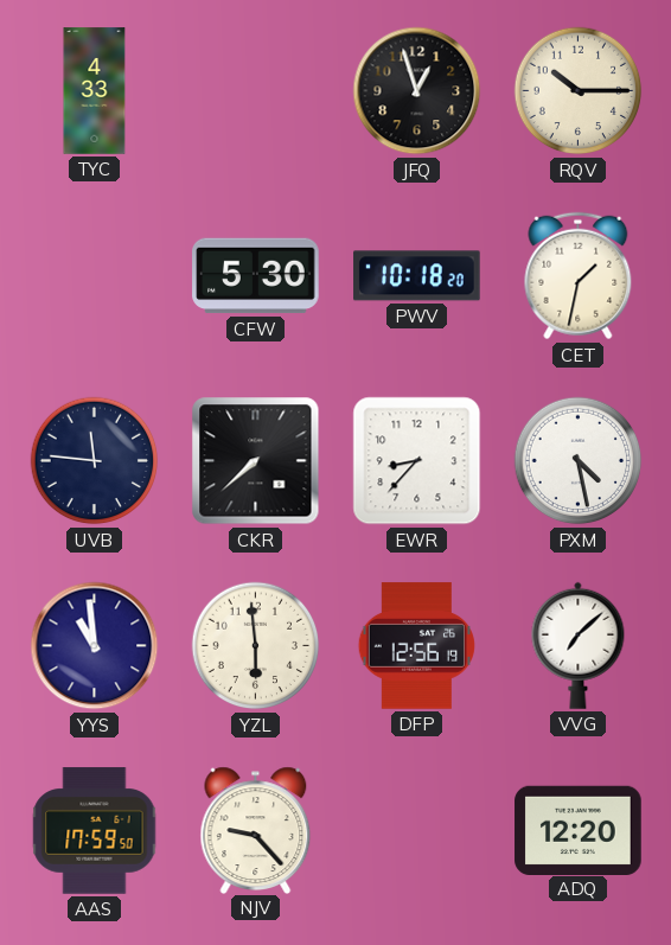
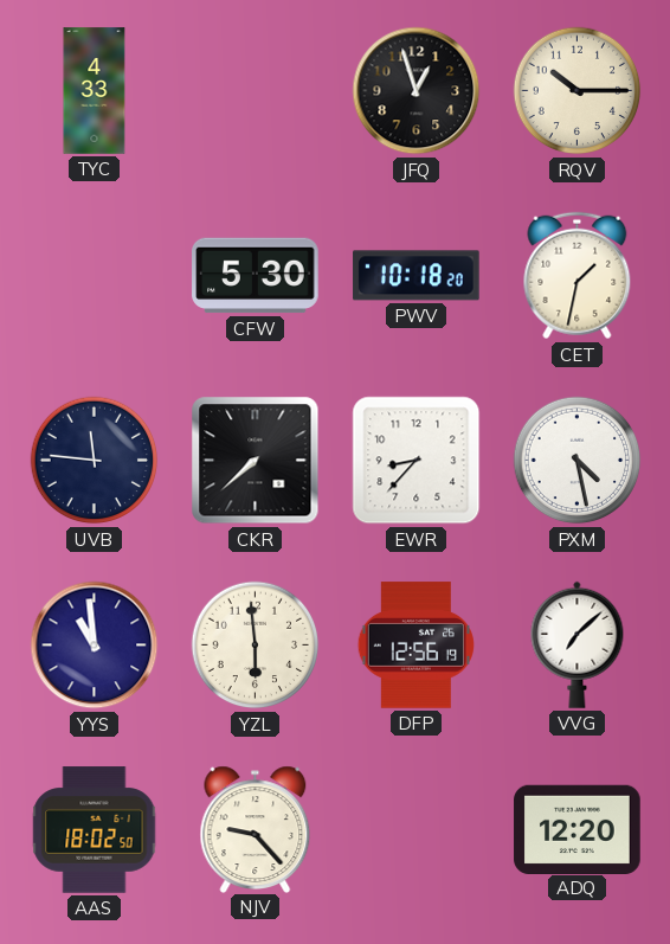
AAS: 17:59 -> 18:02
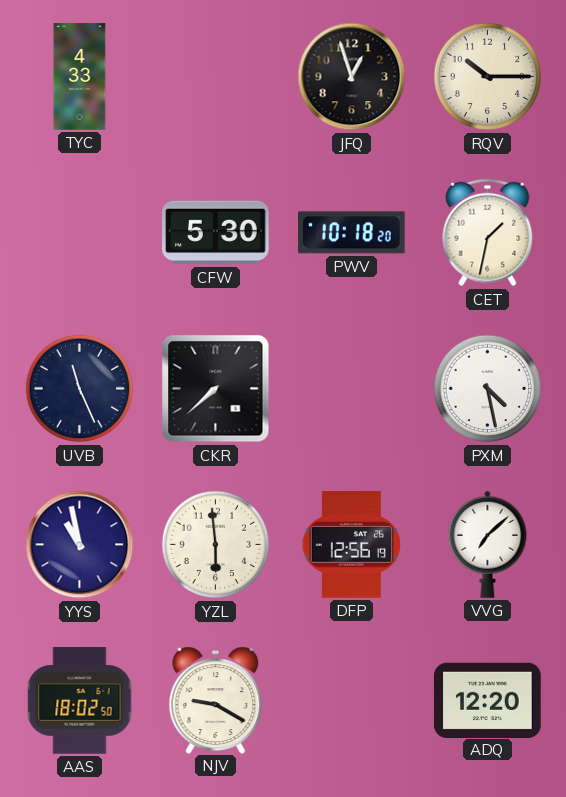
UVB: 11:46 -> 11:26
EWR: 8:37 -> none
YYS: 10:59 -> 10:58
NJV: 9:23 -> 9:20
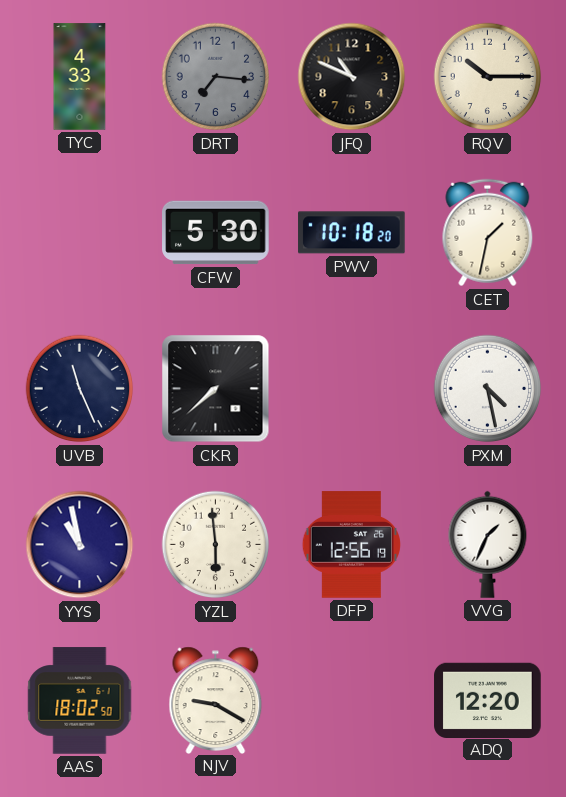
DRT: none -> 7:16
JFQ: 12:57 -> 10:49
VVG: 7:08 -> 1:34
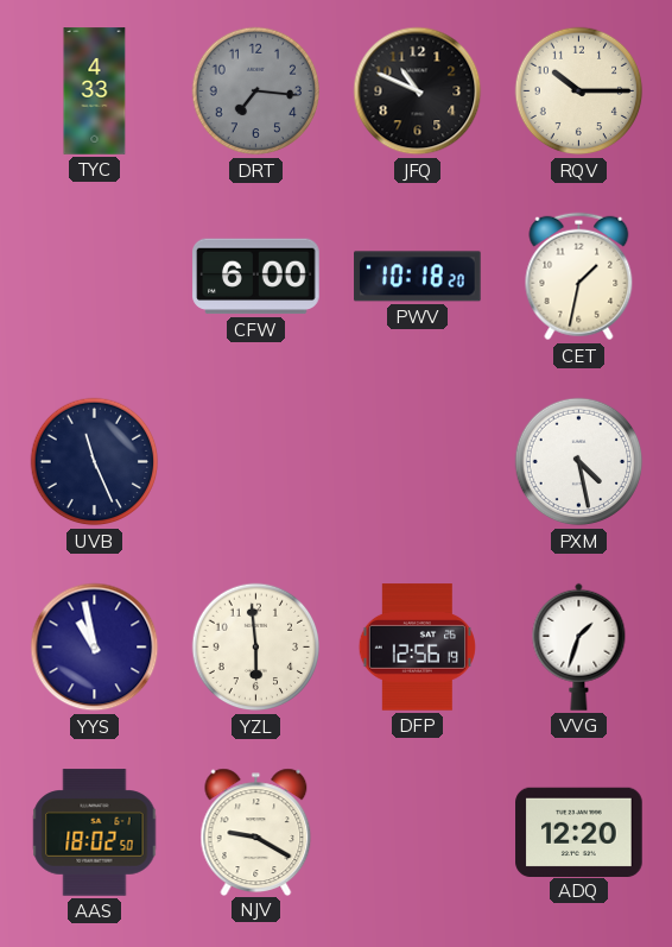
CFW: 5:30 -> 6:00
CKR: 7:38 -> none
VVG: 1:34 -> 1:33
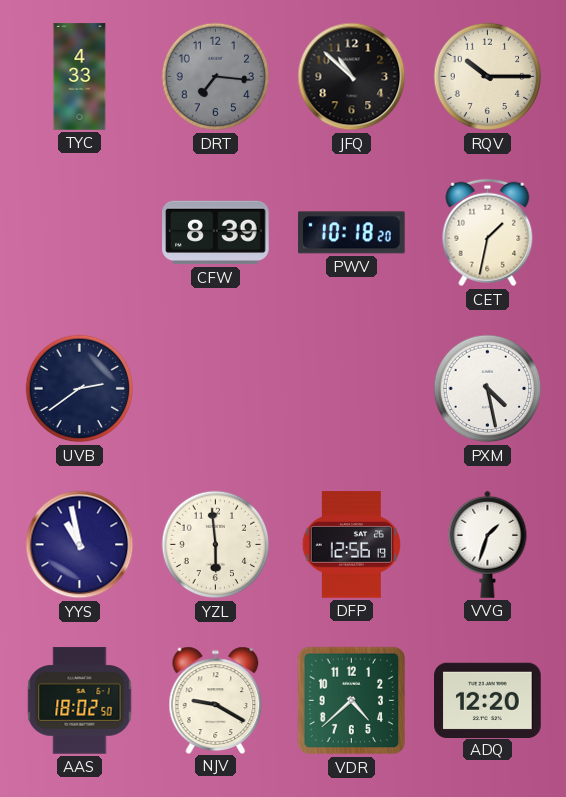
JFQ: 10:49 -> 10:52
CFW: 6:00 -> 8:39
UVB: 11:26 -> 2:39
VDR: none -> 4:38
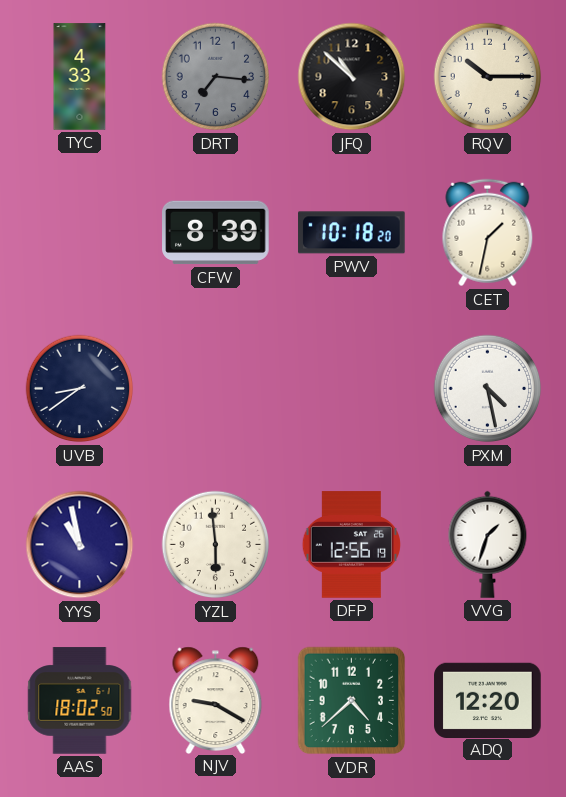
UVB: 2:39 -> 8:39
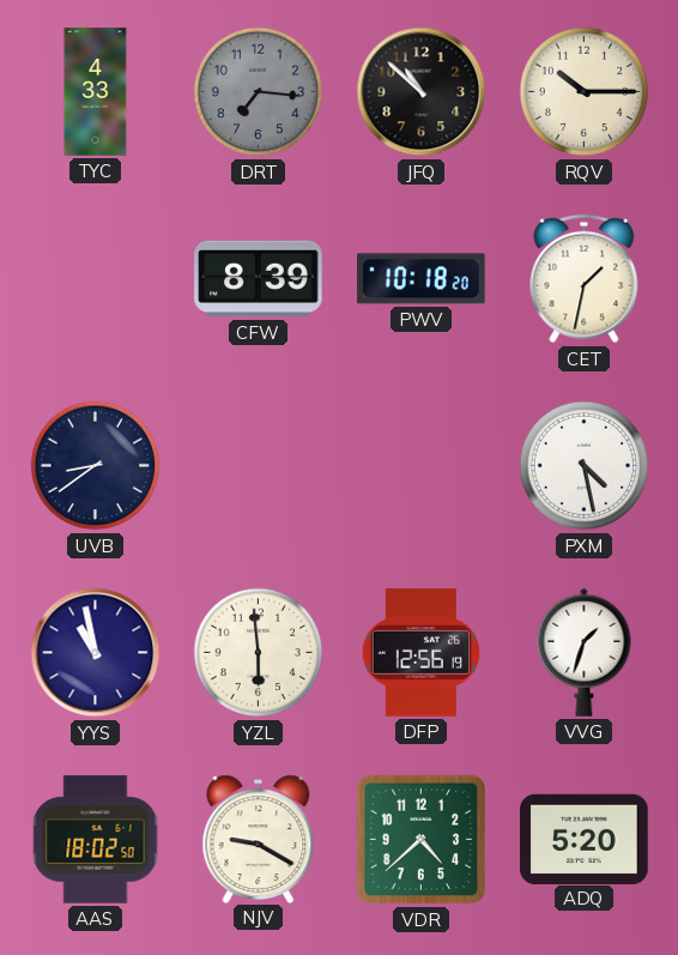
ADQ: 12:20 -> 5:20
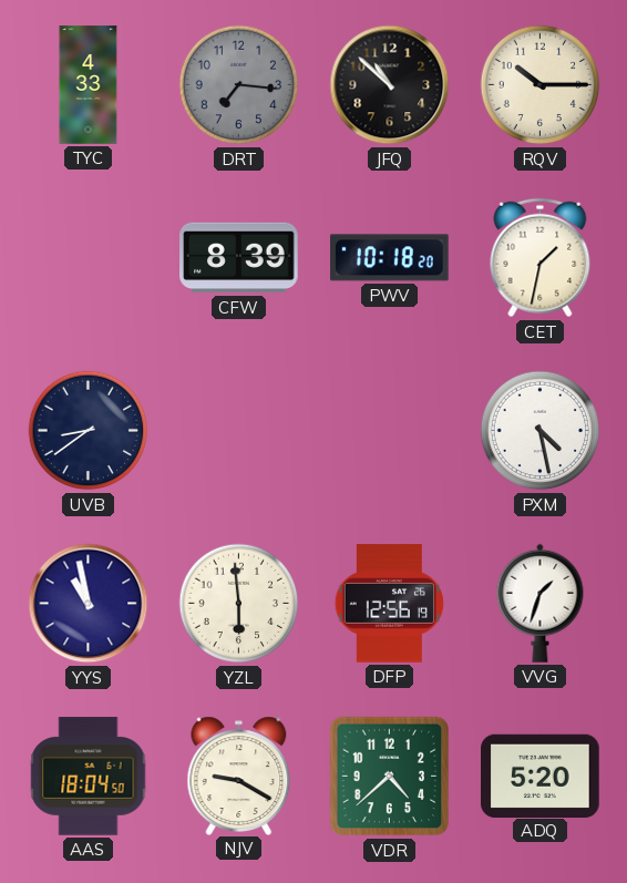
AAS: 18:02 -> 18:04
